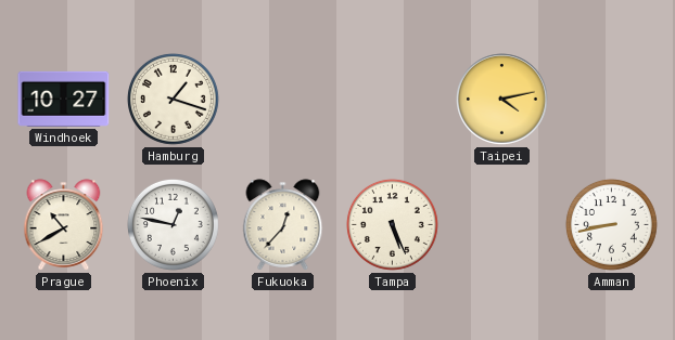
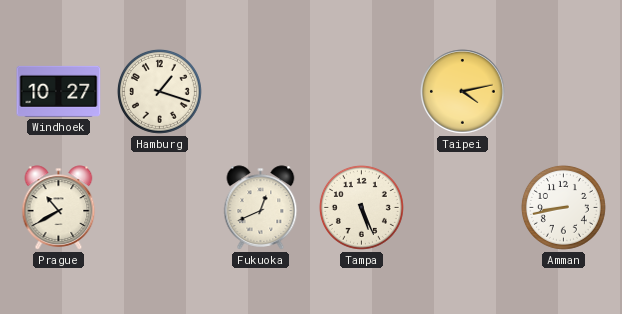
Phoenix: 12:47 -> none
Fukuoka: 12:37 -> 12:41
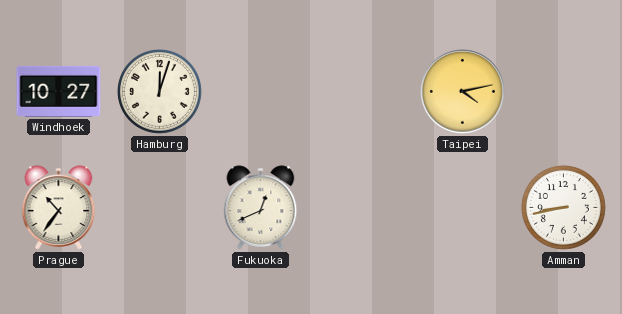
Hamburg: 1:18 -> 12:03
Prague: 10:40 -> 10:36
Tampa: 5:26 -> none
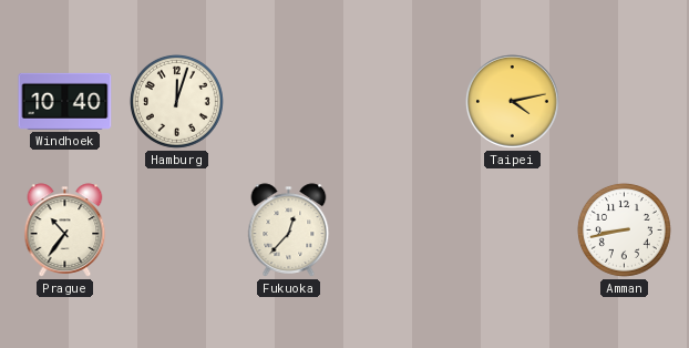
Windhoek: 10:27 -> 10:40
Fukuoka: 12:41 -> 12:37
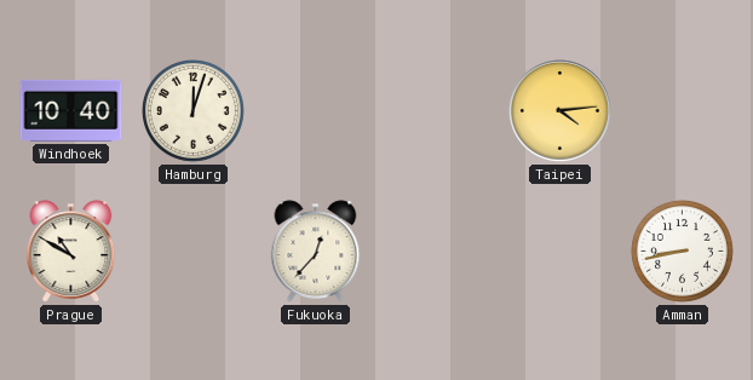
Taipei: 4:13 -> 4:14
Prague: 10:36 -> 10:50
